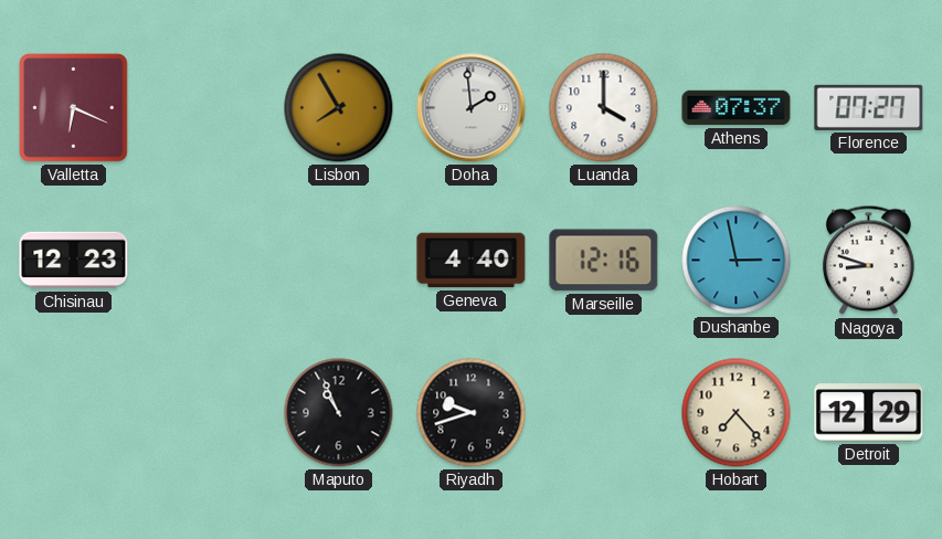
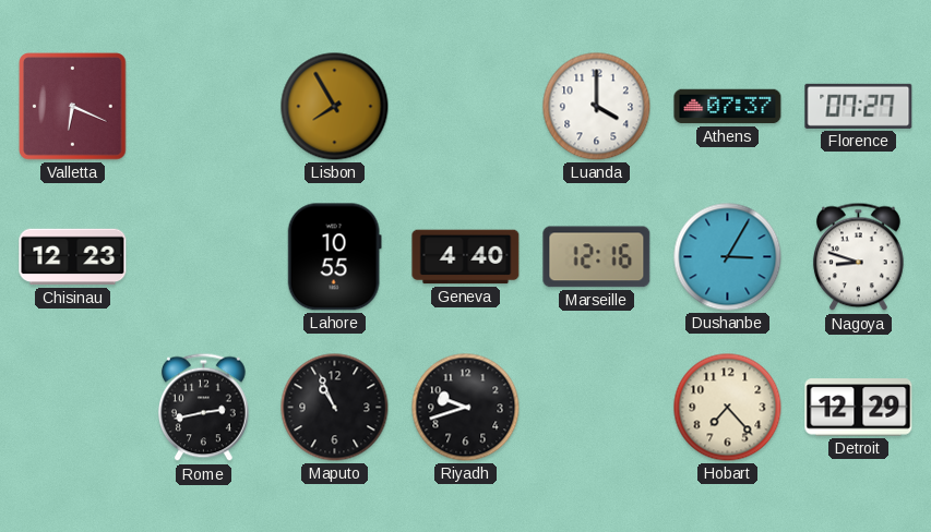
Doha: 1:59 -> none
Lahore: none -> 10:55
Dushanbe: 2:58 -> 3:05
Rome: none -> 2:43
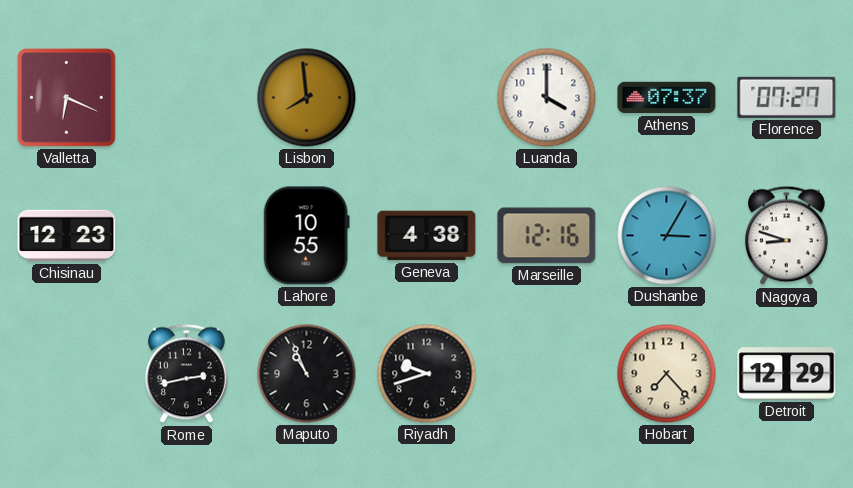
Lisbon: 7:55 -> 7:59
Geneva: 4:40 -> 4:38
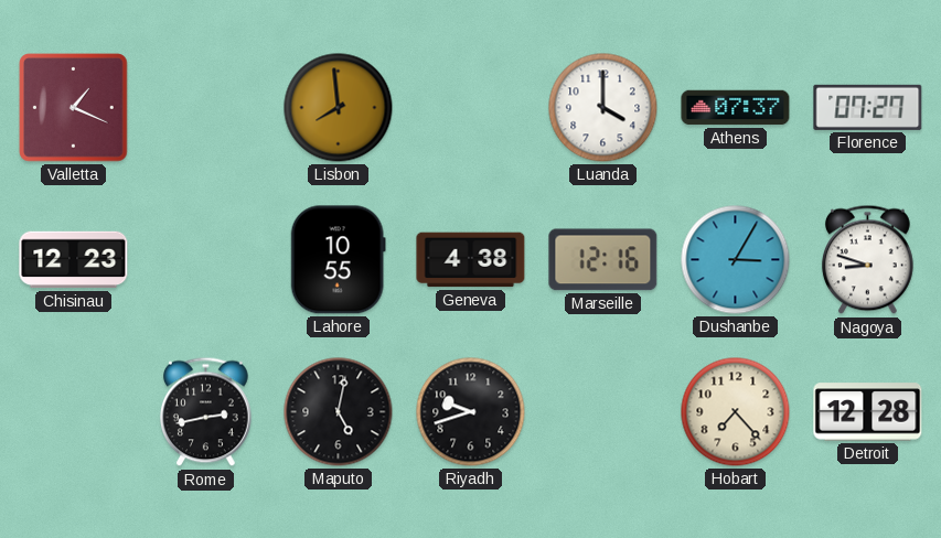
Valletta: 6:19 -> 1:19
Maputo: 10:56 -> 5:02
Detroit: 12:29 -> 12:28
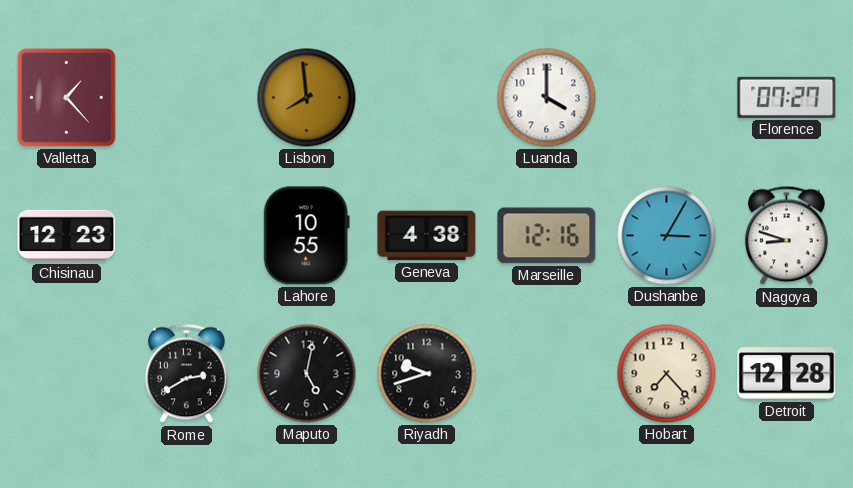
Valletta: 1:19 -> 1:23
Athens: 07:37 -> none
Rome: 2:43 -> 2:40
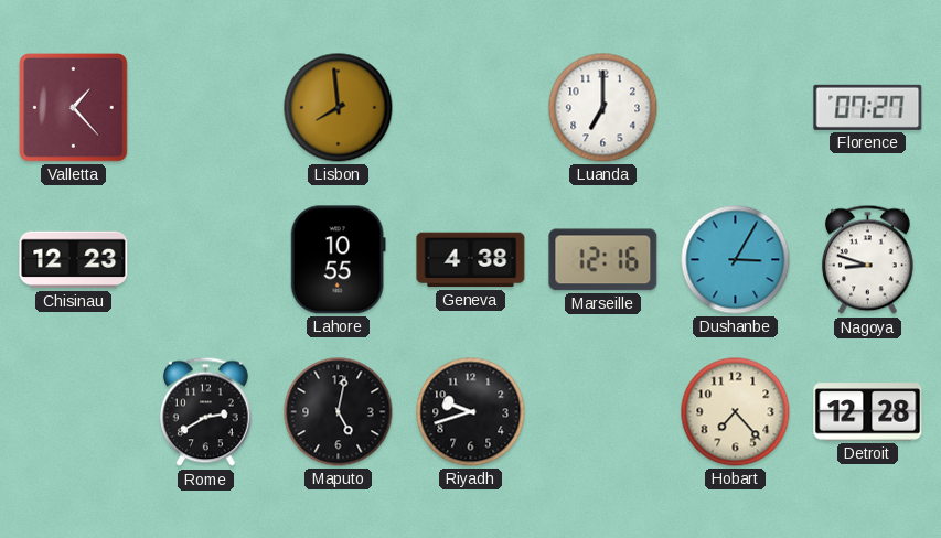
Luanda: 4:00 -> 7:00
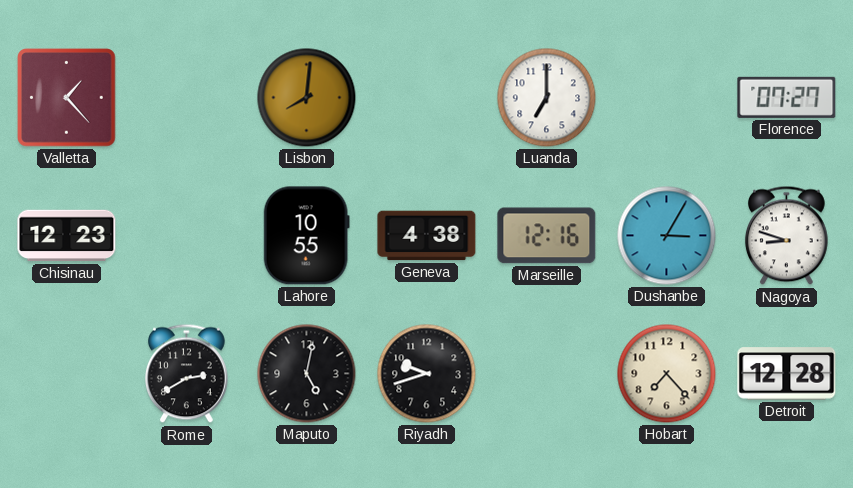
Lisbon: 7:59 -> 8:01
